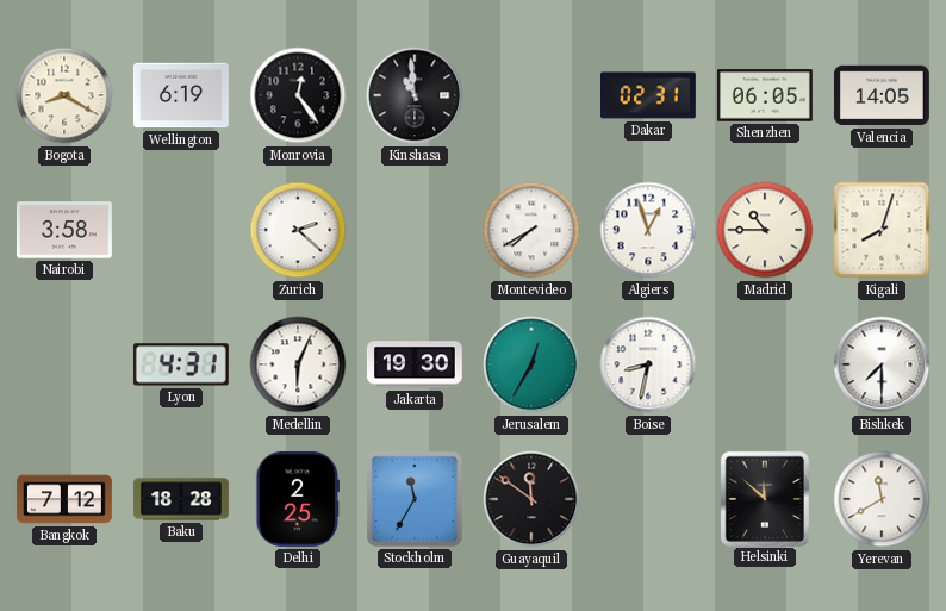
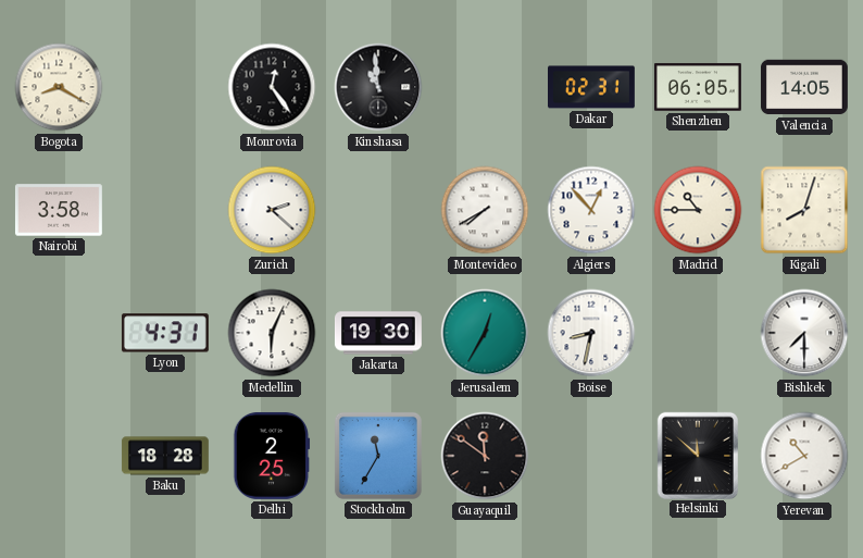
Wellington: 6:19 -> none
Algiers: 12:57 -> 12:53
Bangkok: 7:12 -> none
Yerevan: 11:40 -> 10:40
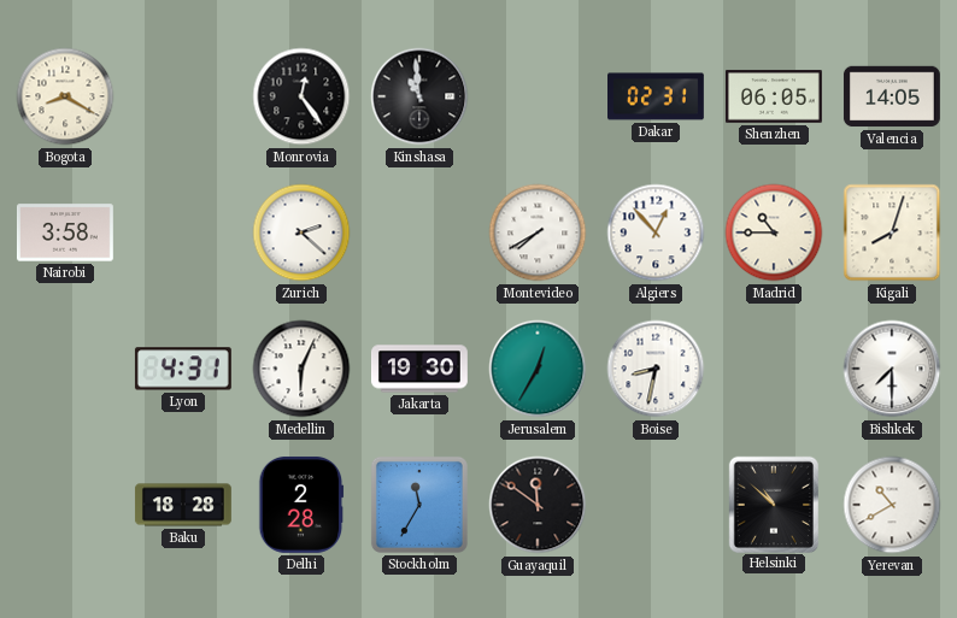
Delhi: 2:25 -> 2:28
Helsinki: 11:52 -> 10:52
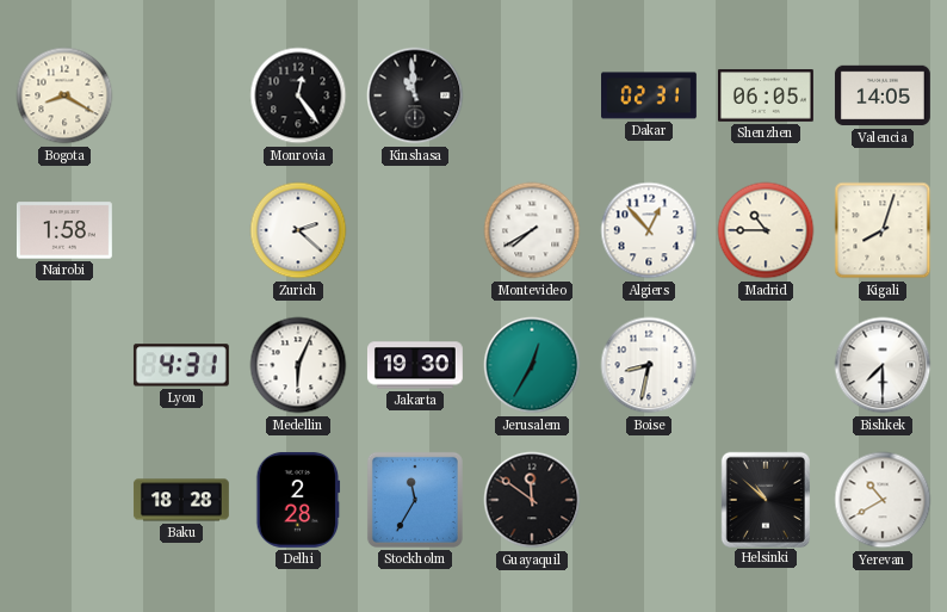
Nairobi: 3:58 -> 1:58
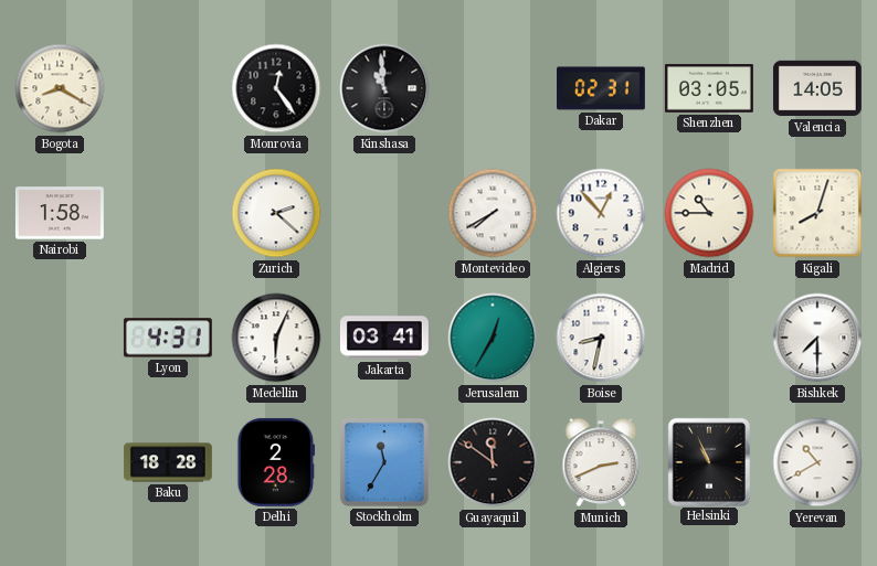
Shenzhen: 06:05 -> 03:05
Jakarta: 19:30 -> 03:41
Munich: none -> 2:41
Helsinki: 10:52 -> 10:56
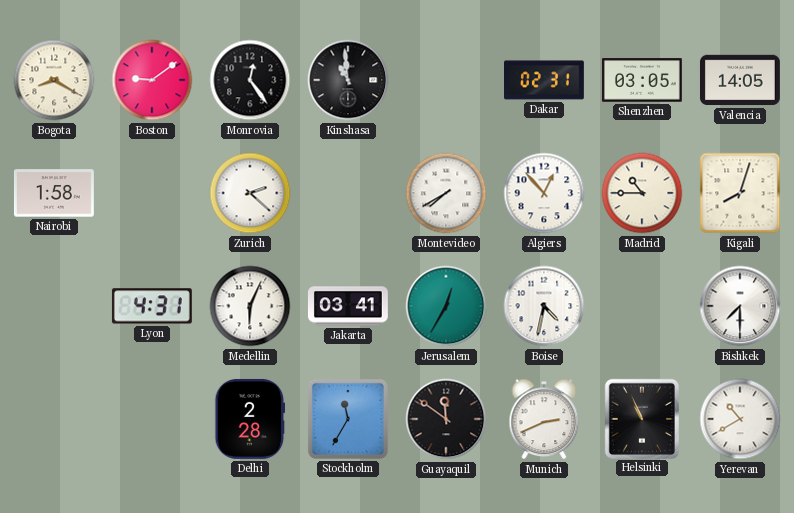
Boston: none -> 9:09
Boise: 8:32 -> 4:32
Baku: 18:28 -> none
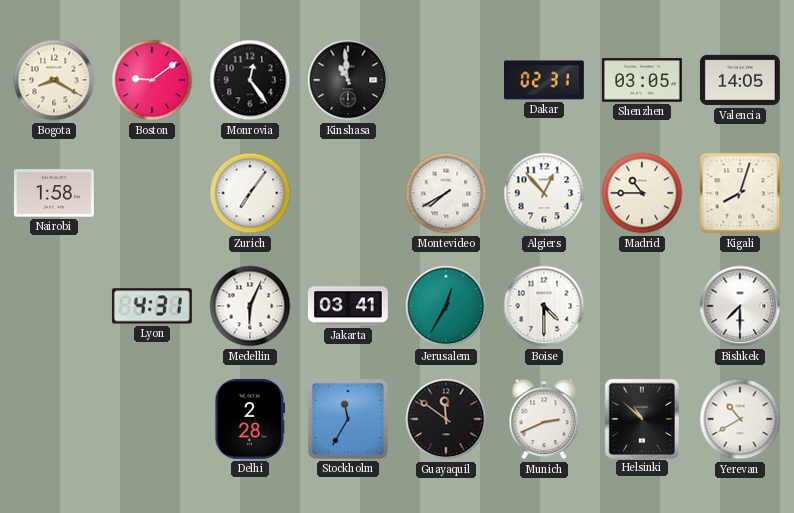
Zurich: 2:22 -> 7:06
Boise: 4:32 -> 4:30
Helsinki: 10:56 -> 10:52
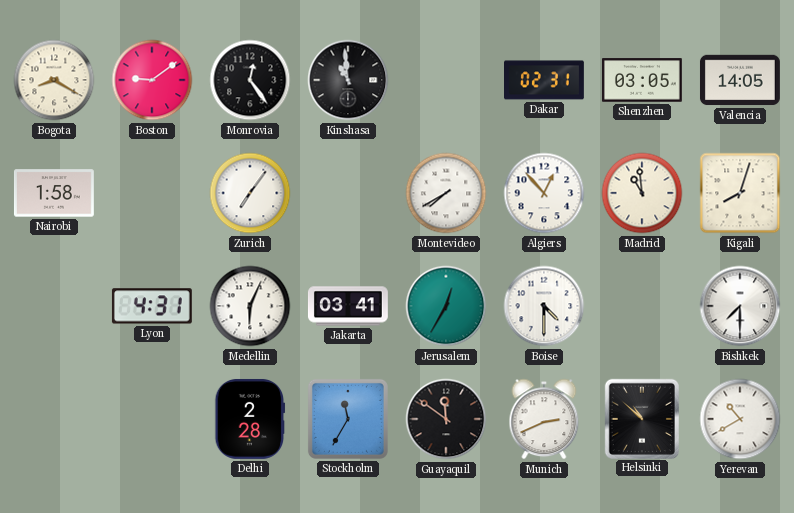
Madrid: 10:45 -> 10:59
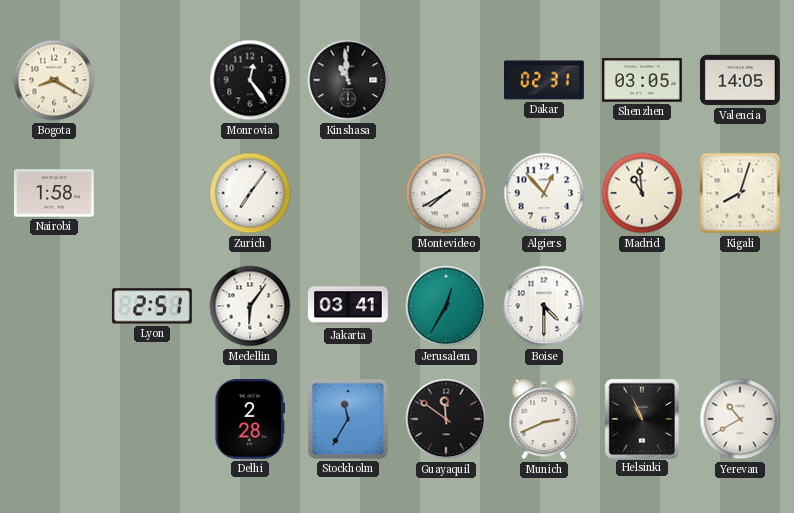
Boston: 9:09 -> none
Lyon: 4:31 -> 2:51
Medellin: 6:04 -> 6:06
Bishkek: 7:30 -> none
Helsinki: 10:52 -> 10:56
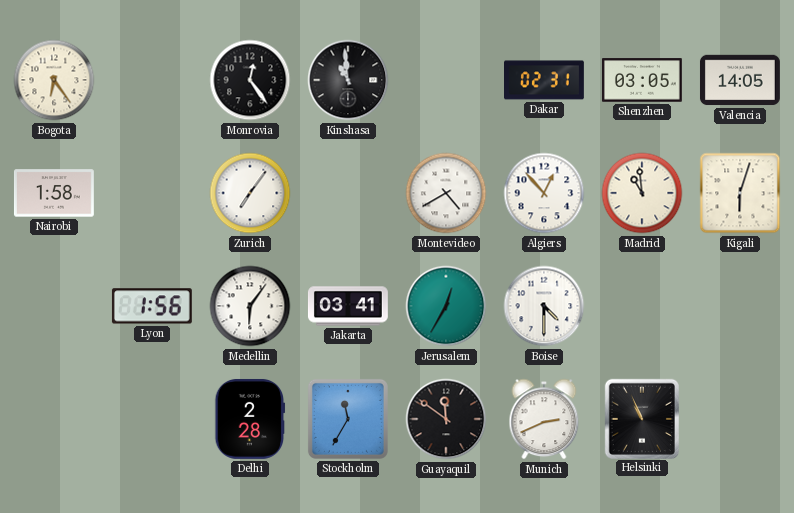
Bogota: 8:20 -> 6:24
Montevideo: 7:40 -> 4:40
Kigali: 8:03 -> 6:03
Lyon: 2:51 -> 1:56
Yerevan: 10:40 -> none
